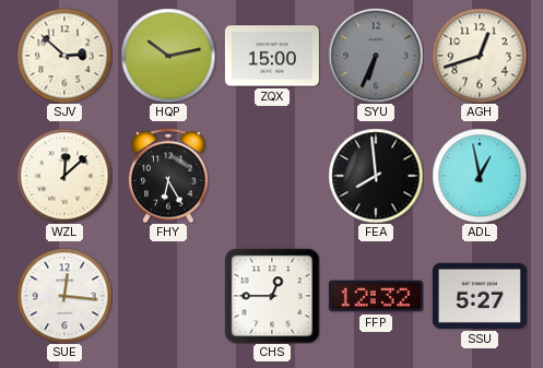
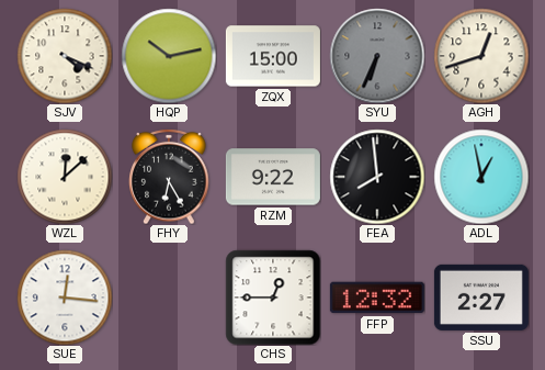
SJV: 2:52 -> 4:19
RZM: none -> 9:22
SSU: 5:27 -> 2:27
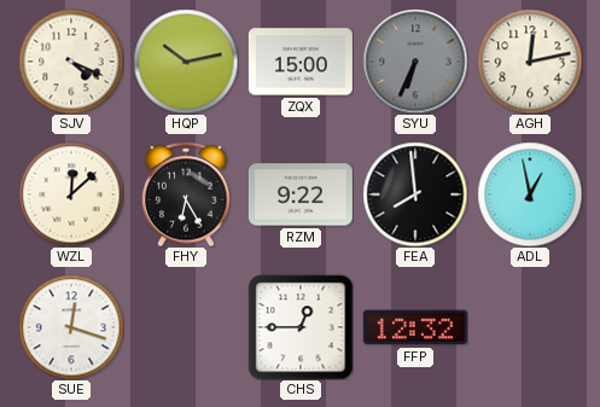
AGH: 12:42 -> 12:13
SUE: 12:16 -> 12:18
SSU: 2:27 -> none
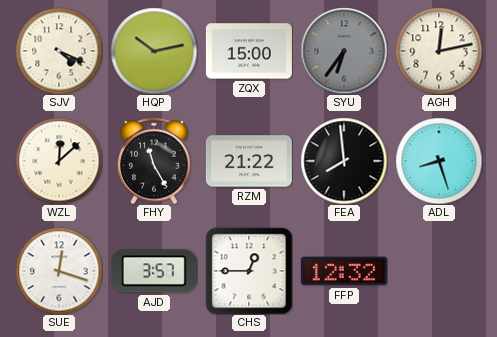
SYU: 6:34 -> 6:36
FHY: 6:25 -> 11:25
RZM: 9:22 -> 21:22
ADL: 12:58 -> 8:27
AJD: none -> 3:57
